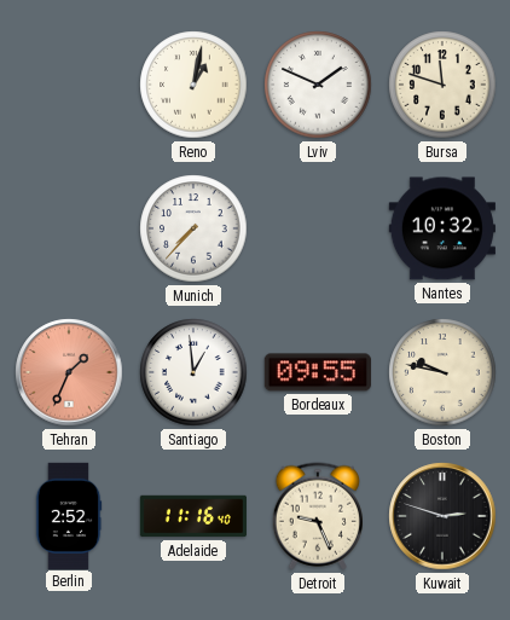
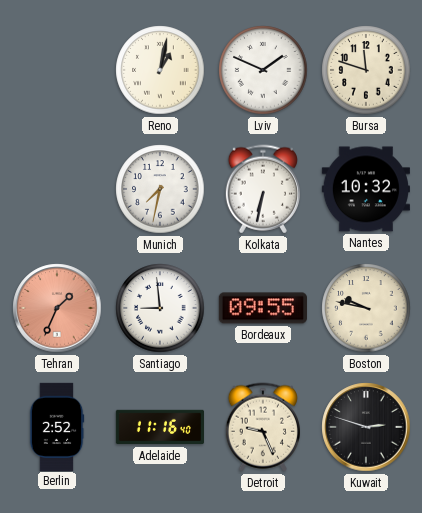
Munich: 7:37 -> 7:32
Kolkata: none -> 6:32
Santiago: 12:59 -> 8:59
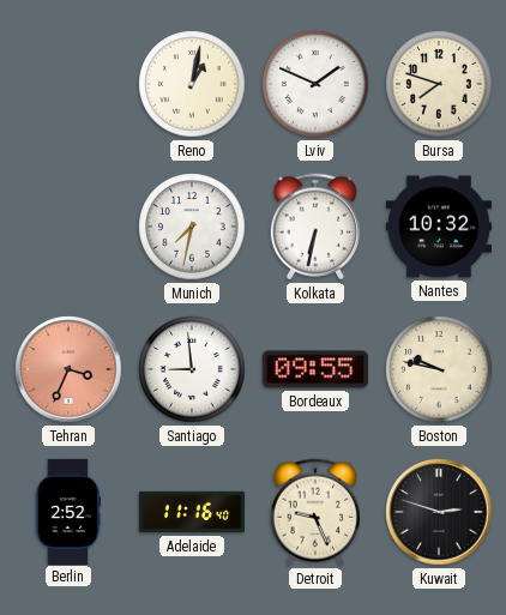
Bursa: 11:48 -> 7:48
Tehran: 1:34 -> 3:34
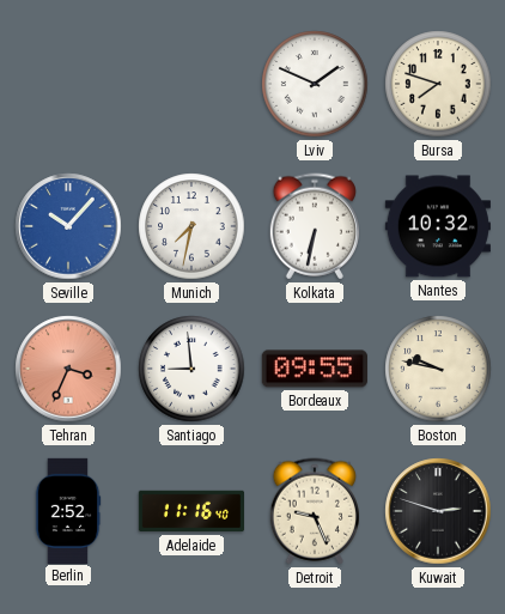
Reno: 1:02 -> none
Seville: none -> 10:07
